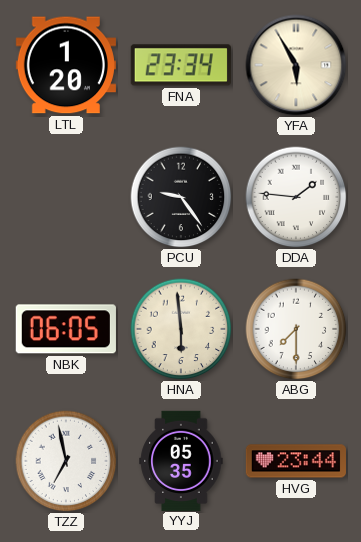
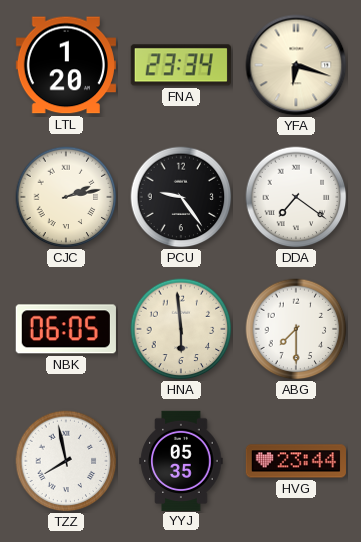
YFA: 5:55 -> 6:18
CJC: none -> 2:13
DDA: 1:46 -> 7:21
TZZ: 6:58 -> 7:58
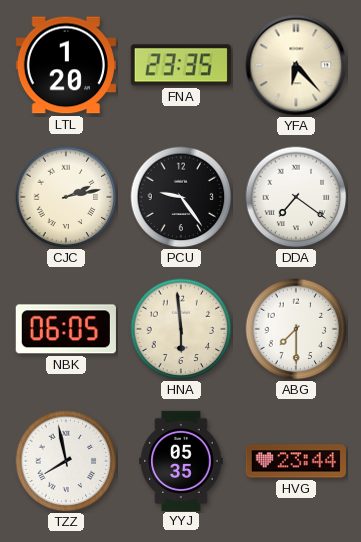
FNA: 23:34 -> 23:35
YFA: 6:18 -> 6:23
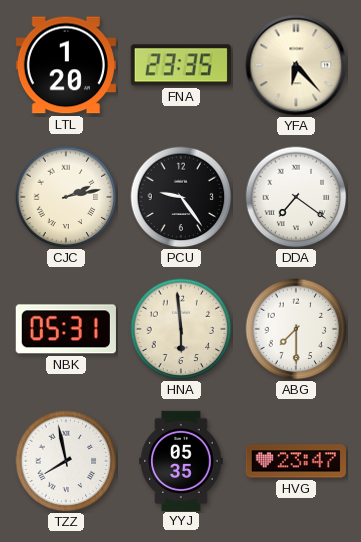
NBK: 06:05 -> 05:31
HVG: 23:44 -> 23:47
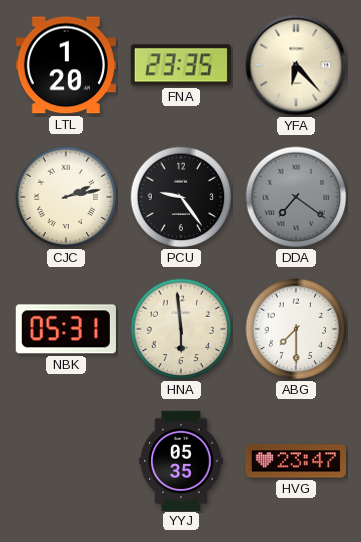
DDA dial: white -> grey
TZZ: 7:58 -> none
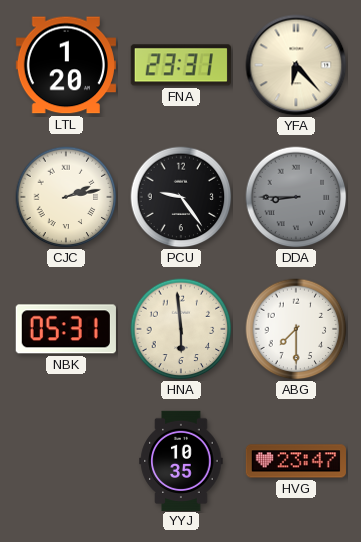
FNA: 23:35 -> 23:31
DDA: 7:21 -> 8:45
YYJ: 05:35 -> 10:35
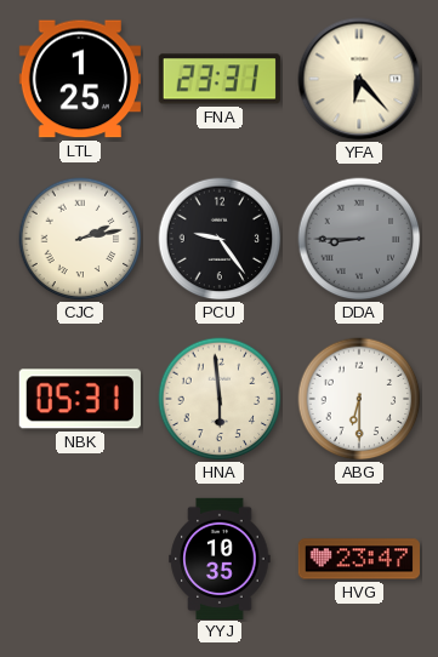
LTL: 1:20 -> 1:25
ABG: 7:30 -> 6:30
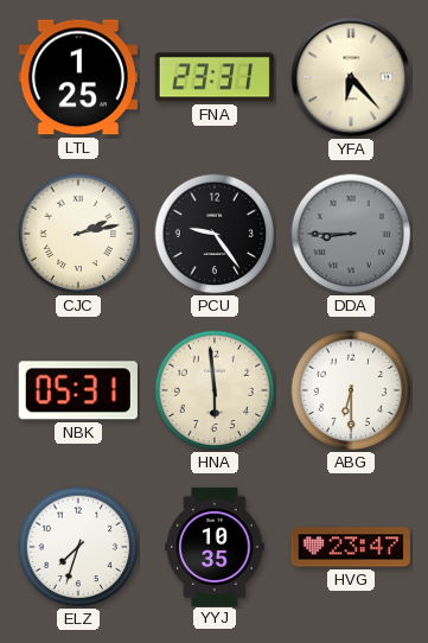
ELZ: none -> 7:33
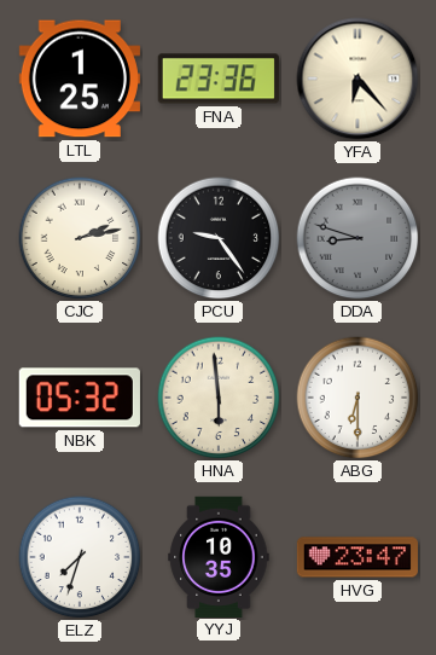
FNA: 23:31 -> 23:36
DDA: 8:45 -> 8:48
NBK: 05:31 -> 05:32
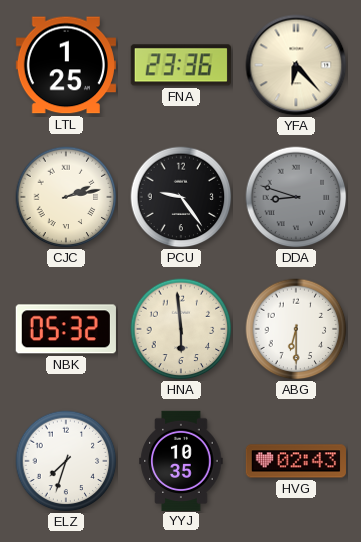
HVG: 23:47 -> 02:43
